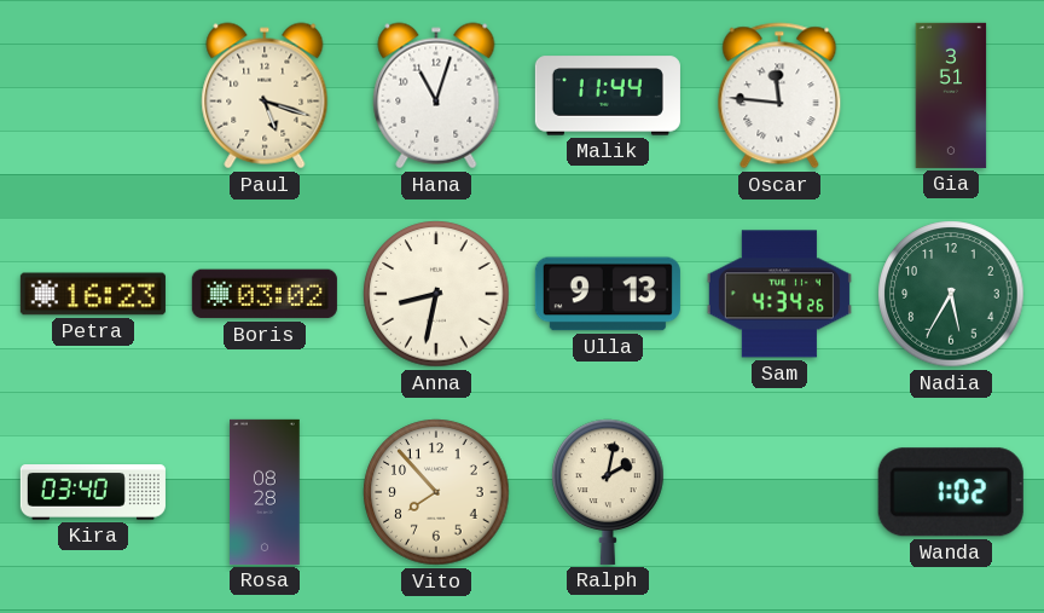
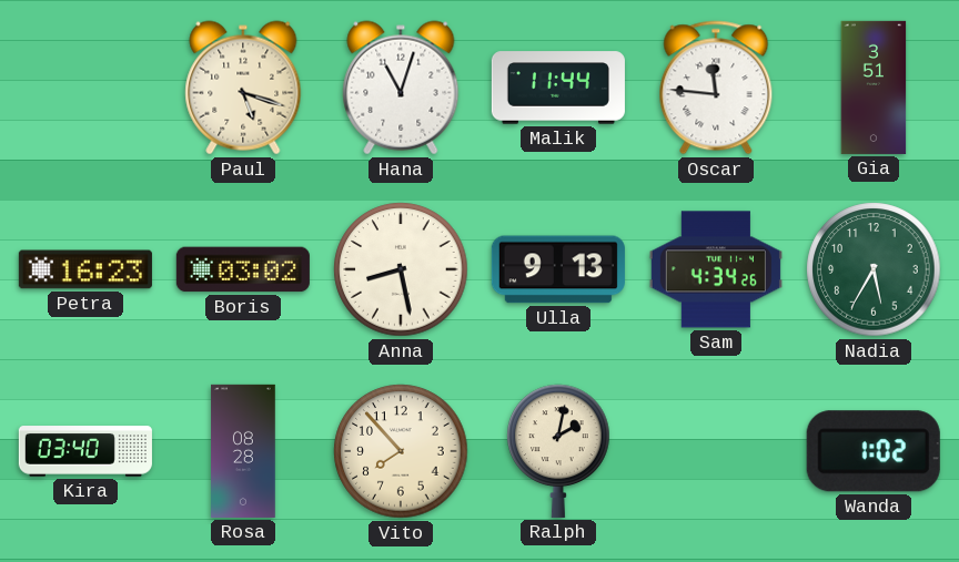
Anna: 8:32 -> 8:28
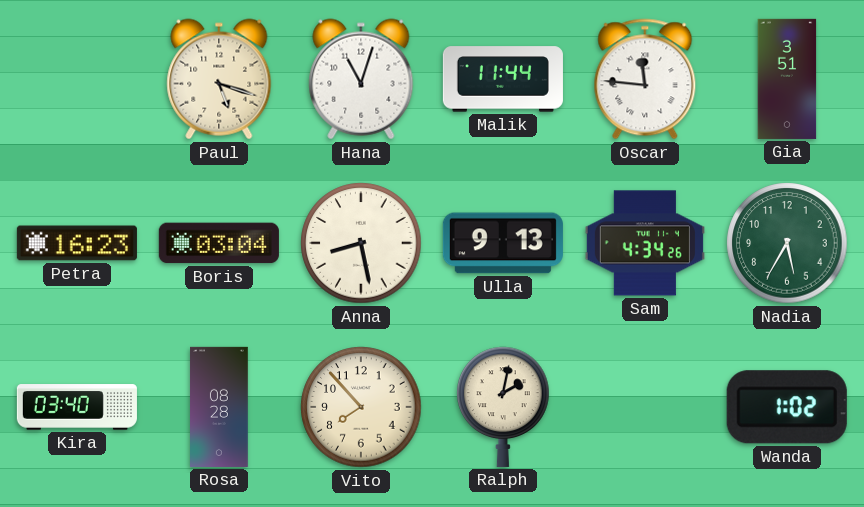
Boris: 03:02 -> 03:04
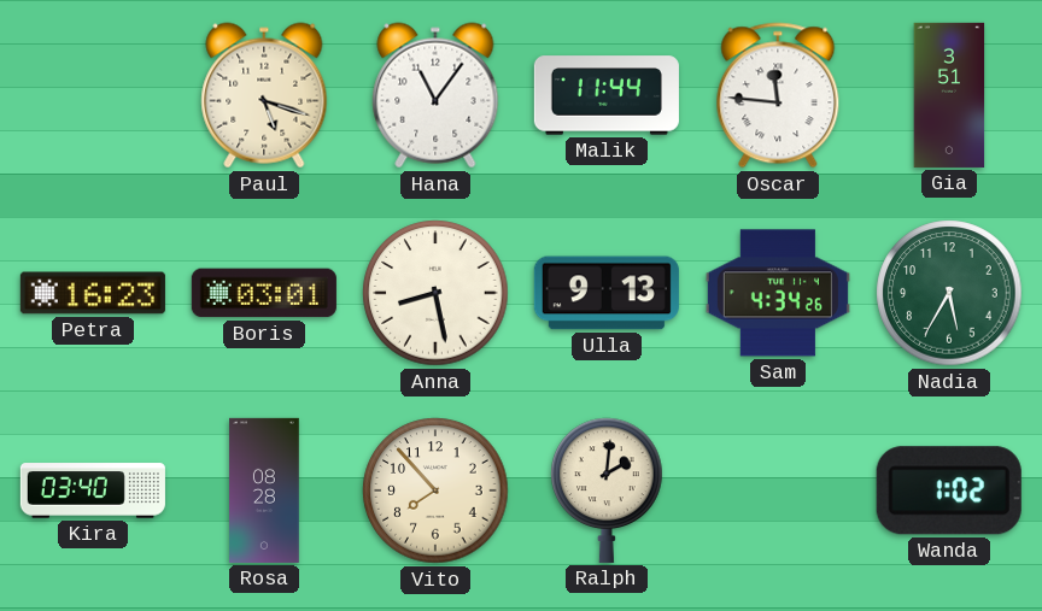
Hana: 11:03 -> 11:06
Boris: 03:04 -> 03:01
Ralph: 2:02 -> 2:01
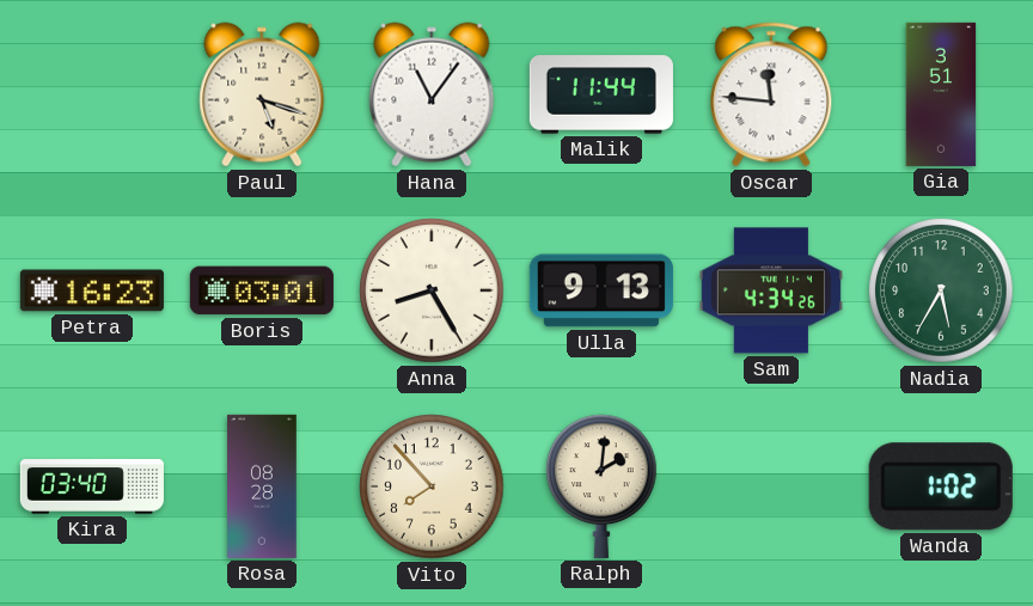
Anna: 8:28 -> 8:25
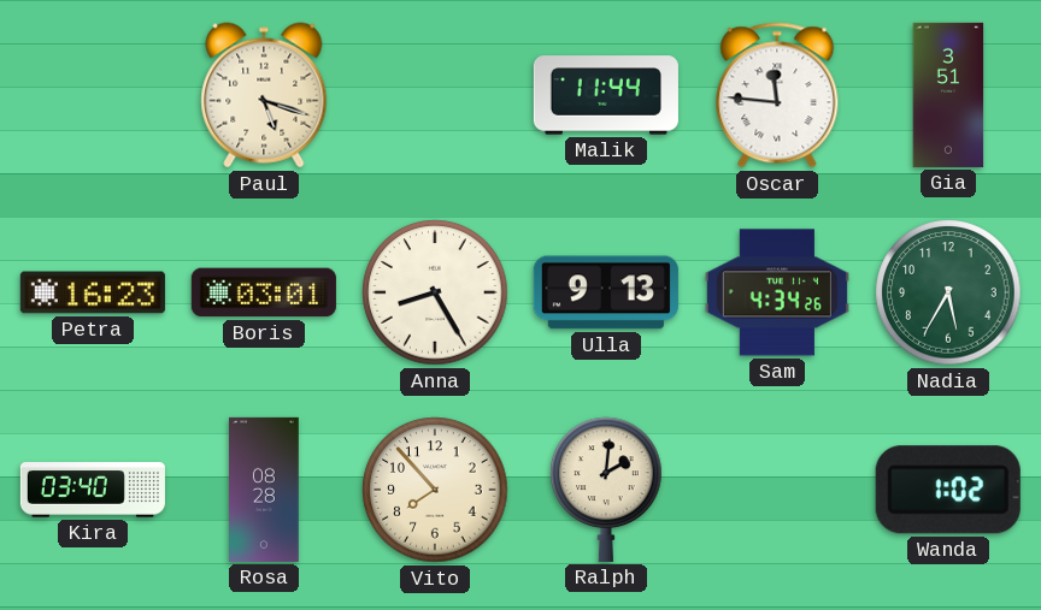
Hana: 11:06 -> none
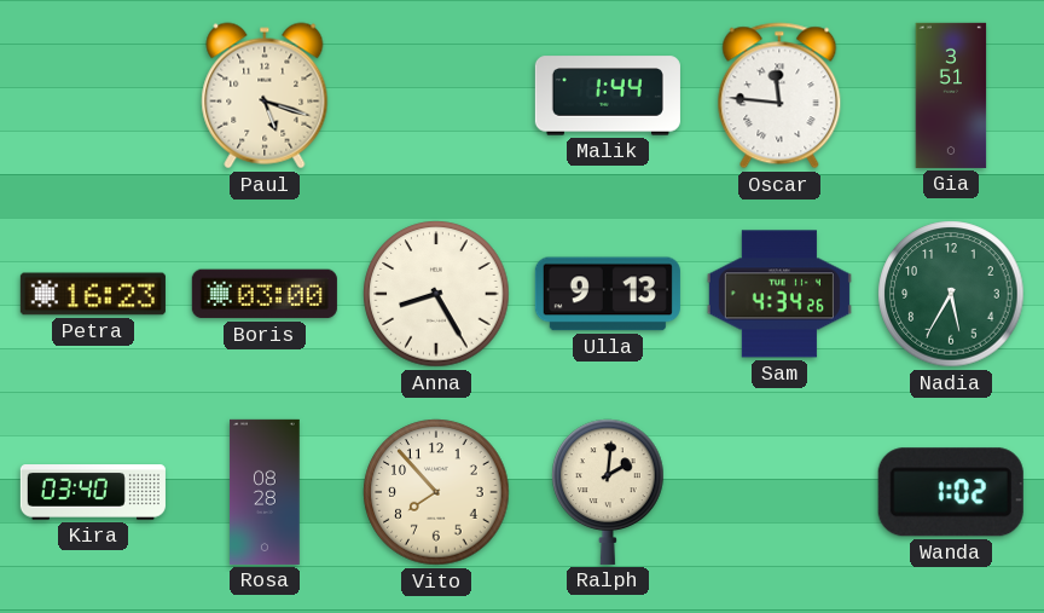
Malik: 11:44 -> 1:44
Boris: 03:01 -> 03:00
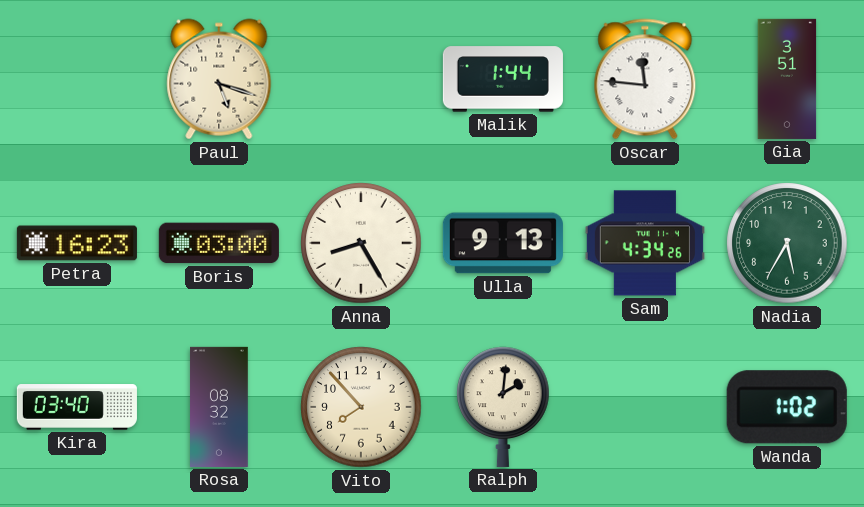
Rosa: 08:28 -> 08:32
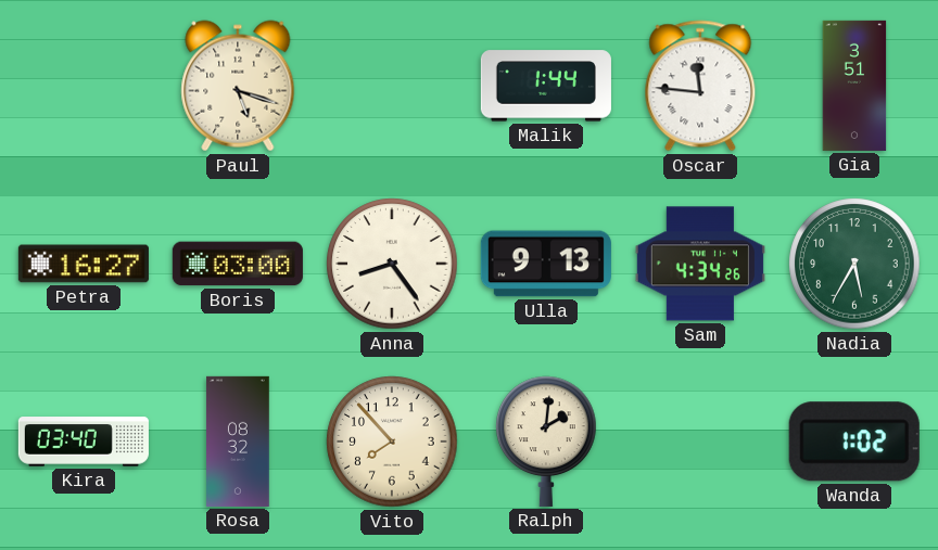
Petra: 16:23 -> 16:27
Anna: 8:25 -> 8:24
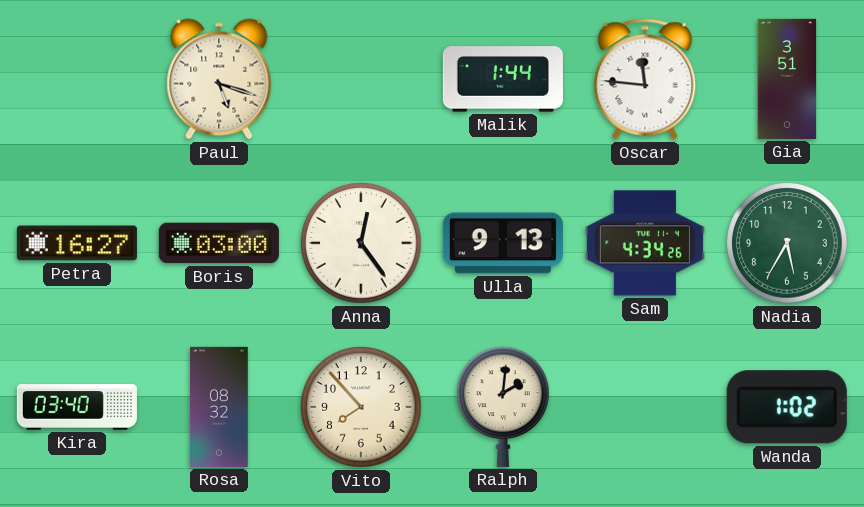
Anna: 8:24 -> 12:24
